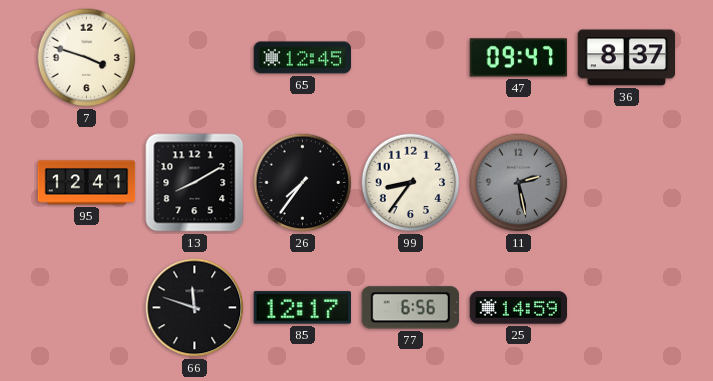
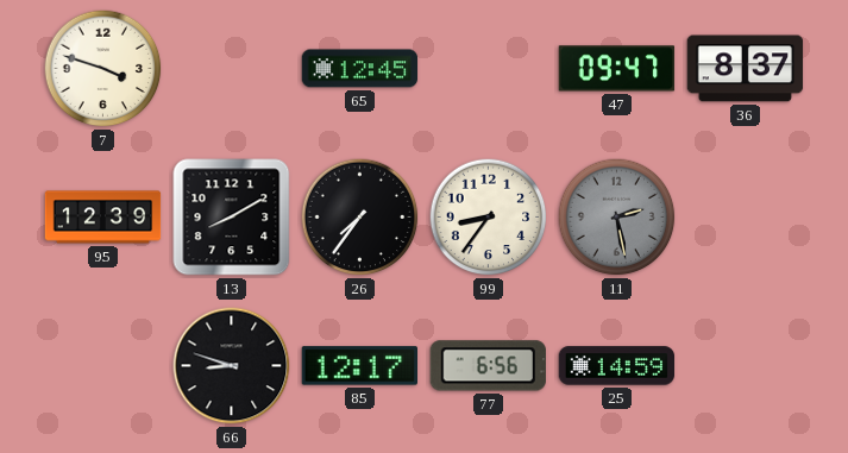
95: 12:41 -> 12:39
66: 11:48 -> 8:48
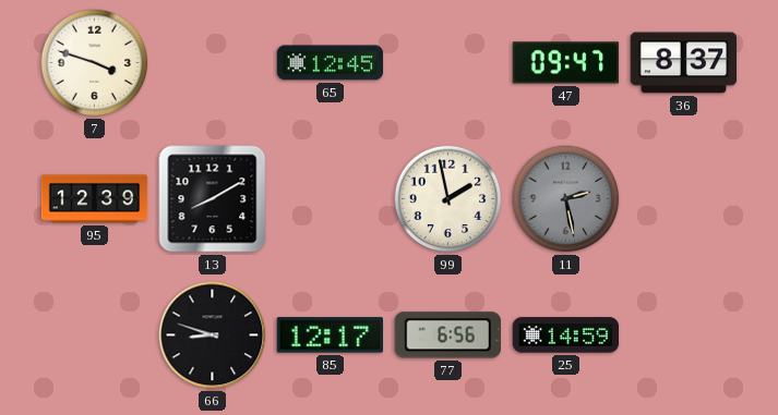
26: 7:36 -> none
99: 8:36 -> 1:58
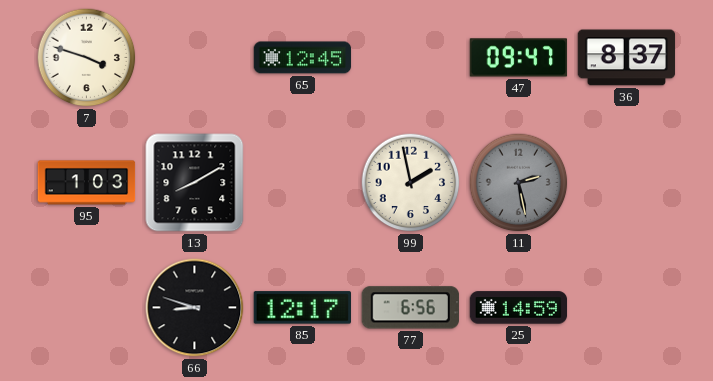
95: 12:39 -> 1:03
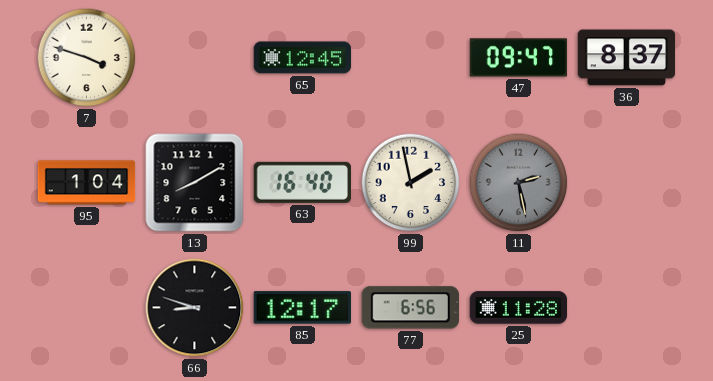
95: 1:03 -> 1:04
63: none -> 16:40
25: 14:59 -> 11:28
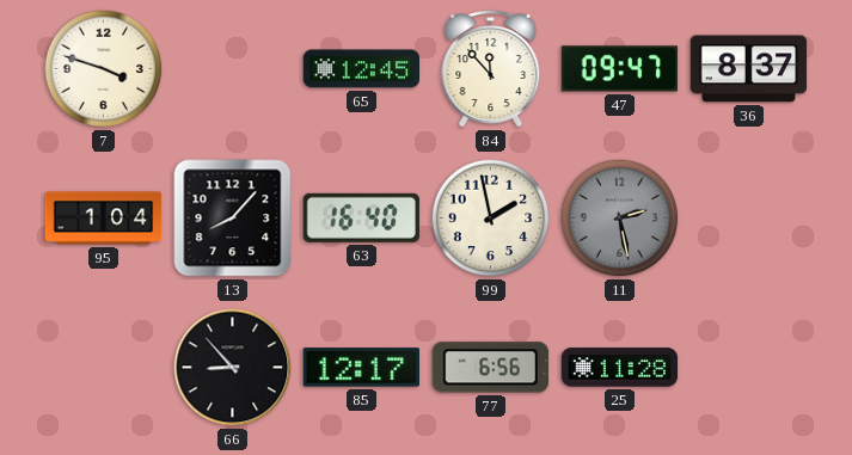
84: none -> 11:53
13: 8:10 -> 8:07
66: 8:48 -> 8:53
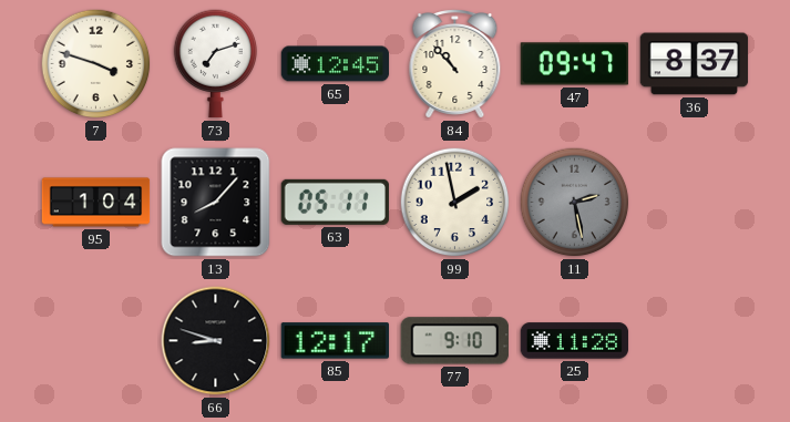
73: none -> 7:12
84: 11:53 -> 10:53
63: 16:40 -> 05:11
66: 8:53 -> 8:48
77: 6:56 -> 9:10
